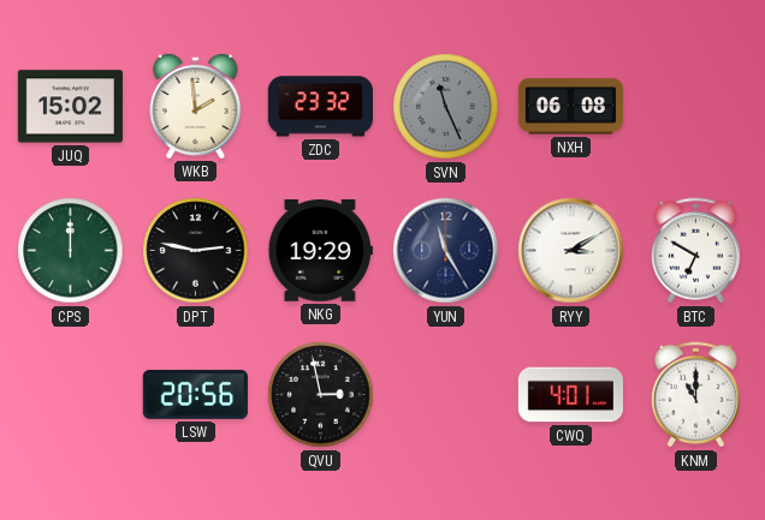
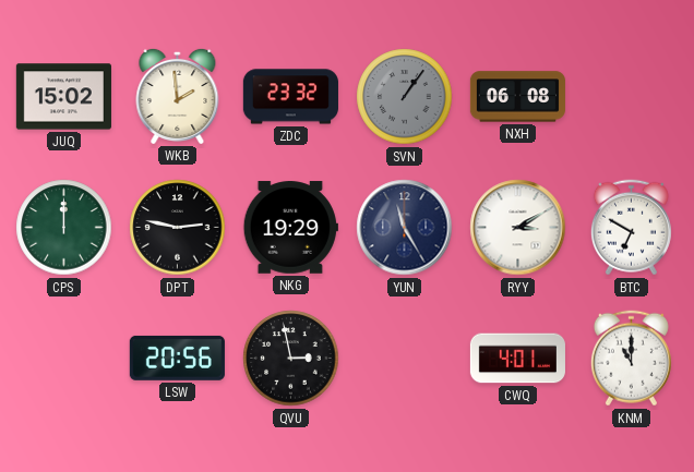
SVN: 11:26 -> 1:06
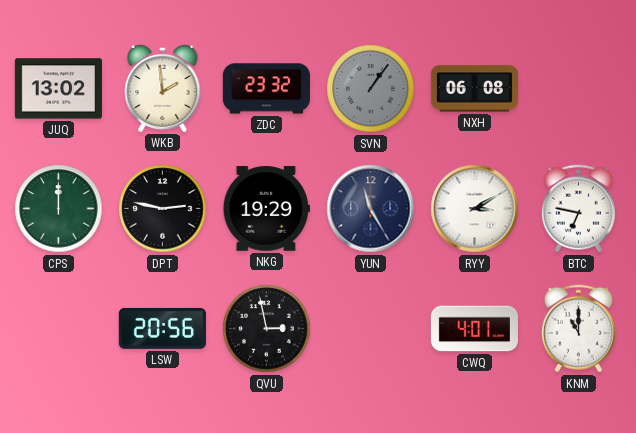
JUQ: 15:02 -> 13:02
BTC: 6:50 -> 6:47
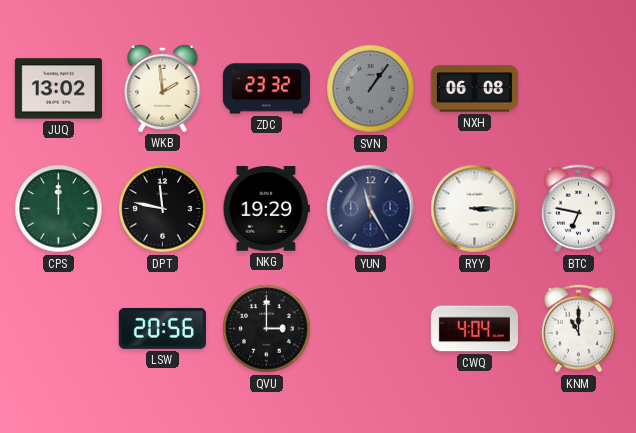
DPT: 2:47 -> 11:47
RYY: 3:10 -> 3:15
QVU: 2:58 -> 3:00
CWQ: 4:01 -> 4:04
